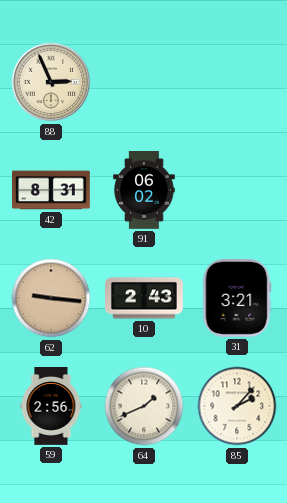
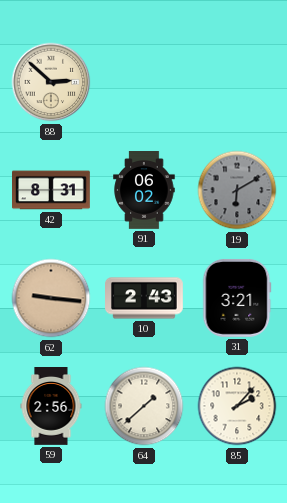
88: 2:56 -> 2:52
19: none -> 6:10
64: 1:41 -> 1:38
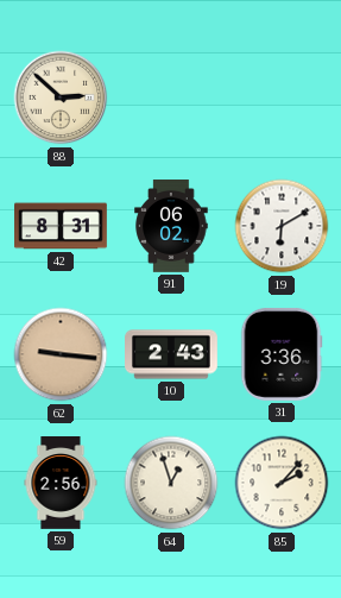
19 dial: grey -> white
31: 3:21 -> 3:36
64: 1:38 -> 12:57
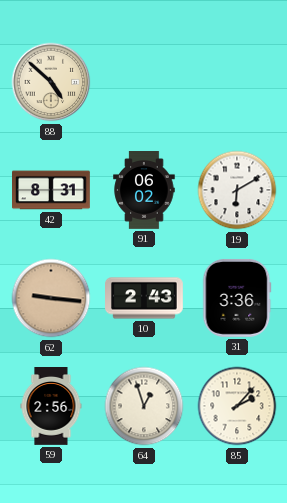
88: 2:52 -> 4:52
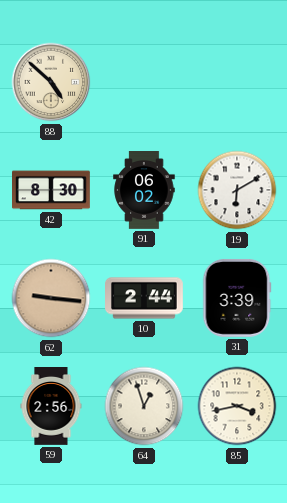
42: 8:31 -> 8:30
10: 2:43 -> 2:44
31: 3:36 -> 3:39
85: 2:07 -> 3:43
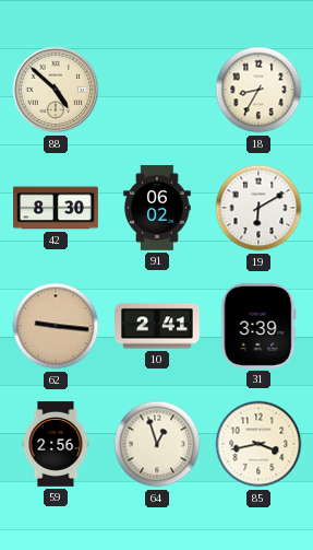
18: none -> 8:35
10: 2:44 -> 2:41
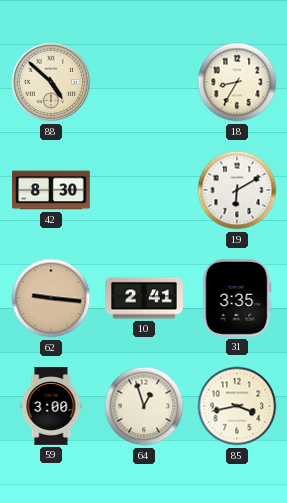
91: 06:02 -> none
31: 3:39 -> 3:35
59: 2:56 -> 3:00
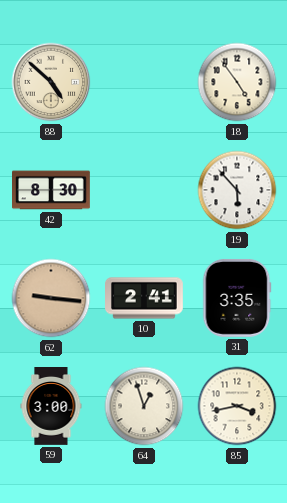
18: 8:35 -> 4:54
19: 6:10 -> 5:53
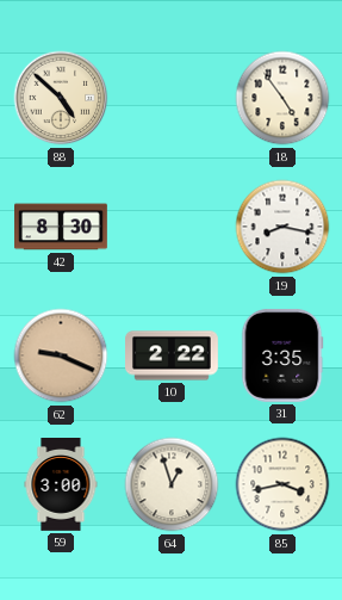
19: 5:53 -> 8:17
62: 9:16 -> 9:19
10: 2:41 -> 2:22
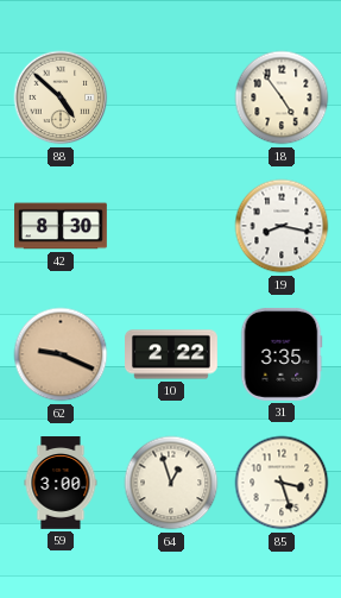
85: 3:43 -> 3:27
